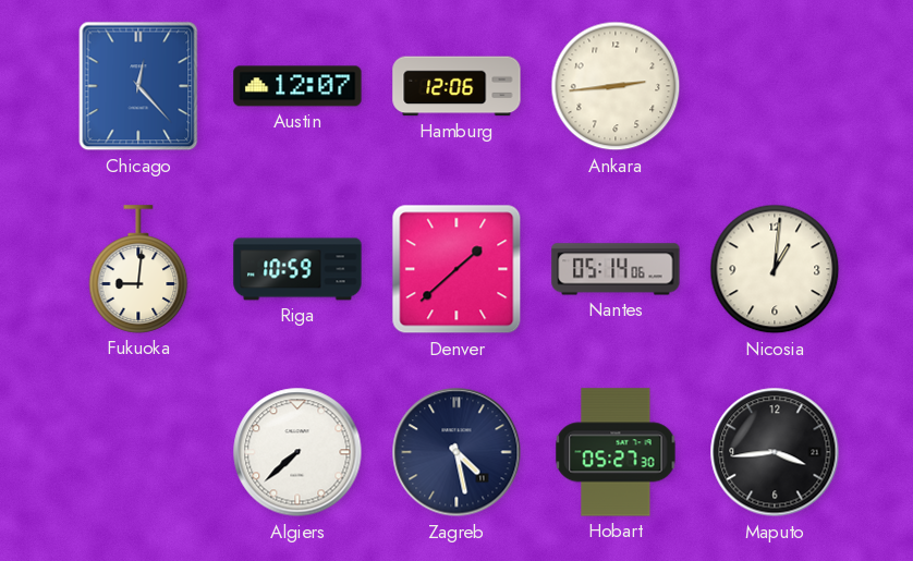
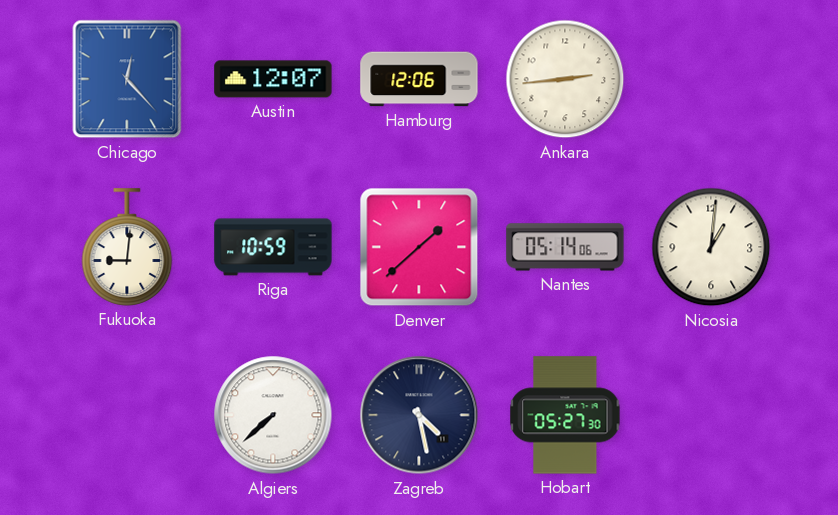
Maputo: 3:44 -> none
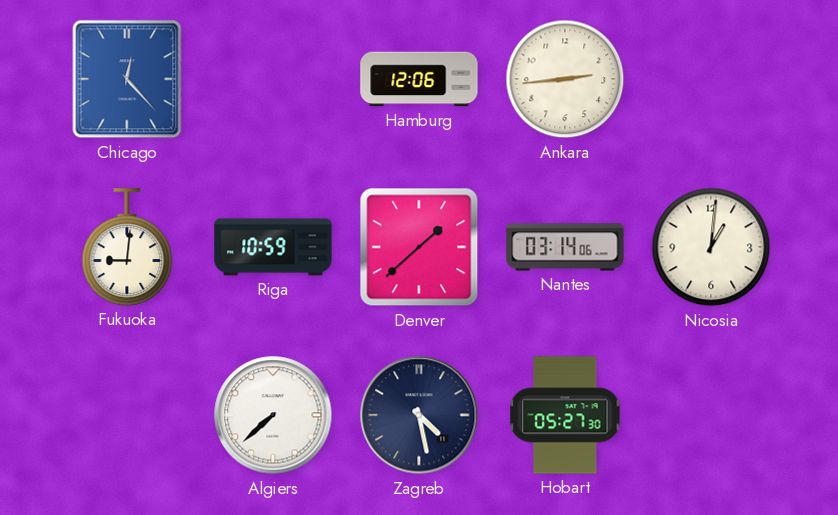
Austin: 12:07 -> none
Nantes: 05:14 -> 03:14
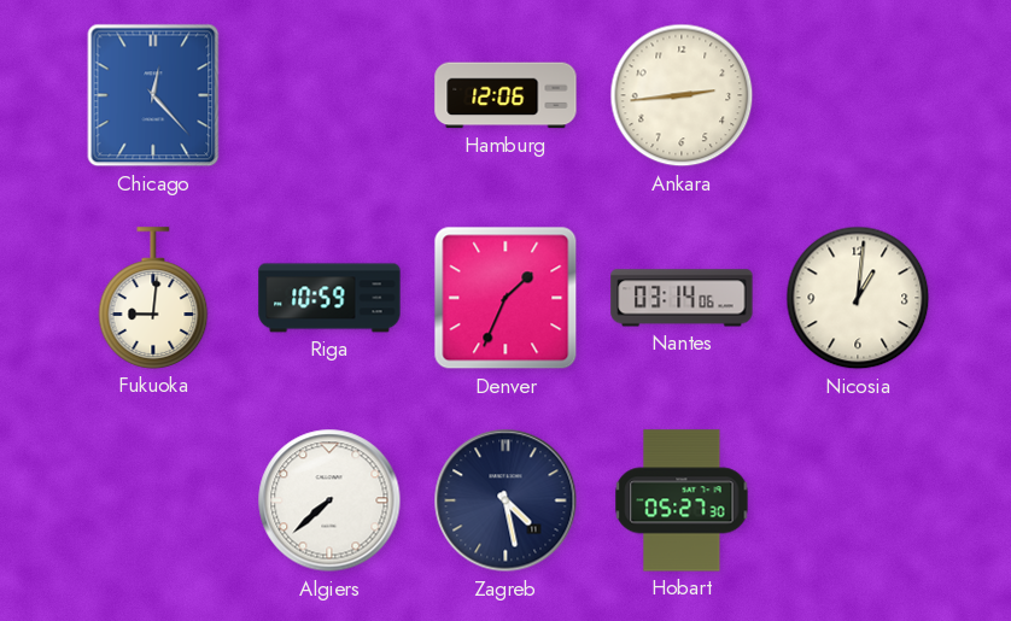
Denver: 1:38 -> 1:34
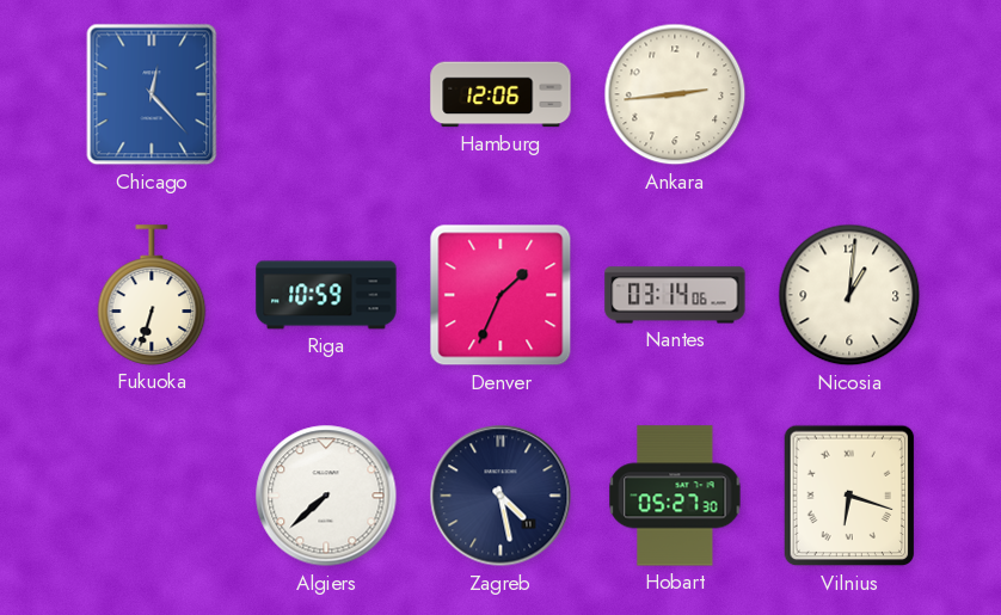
Fukuoka: 9:01 -> 6:33
Vilnius: none -> 6:18
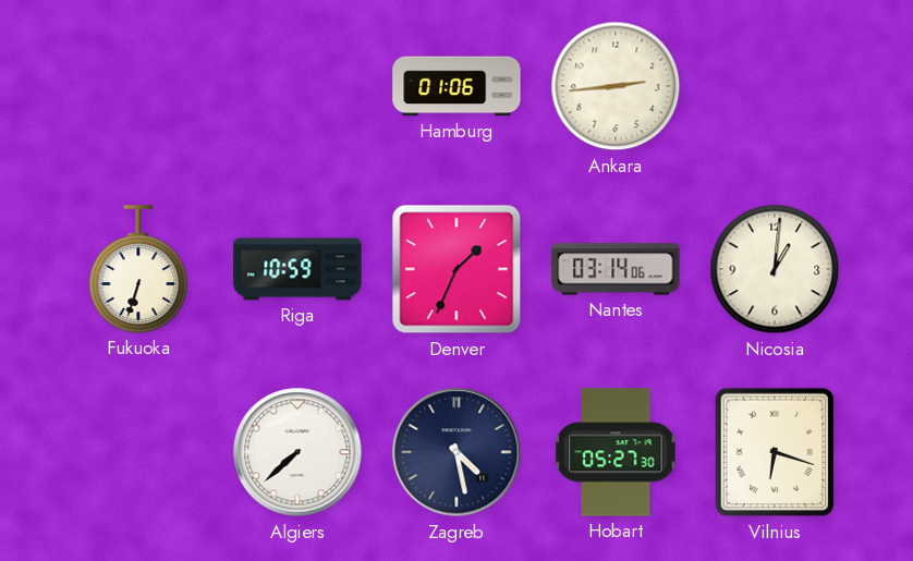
Chicago: 12:23 -> none
Hamburg: 12:06 -> 01:06
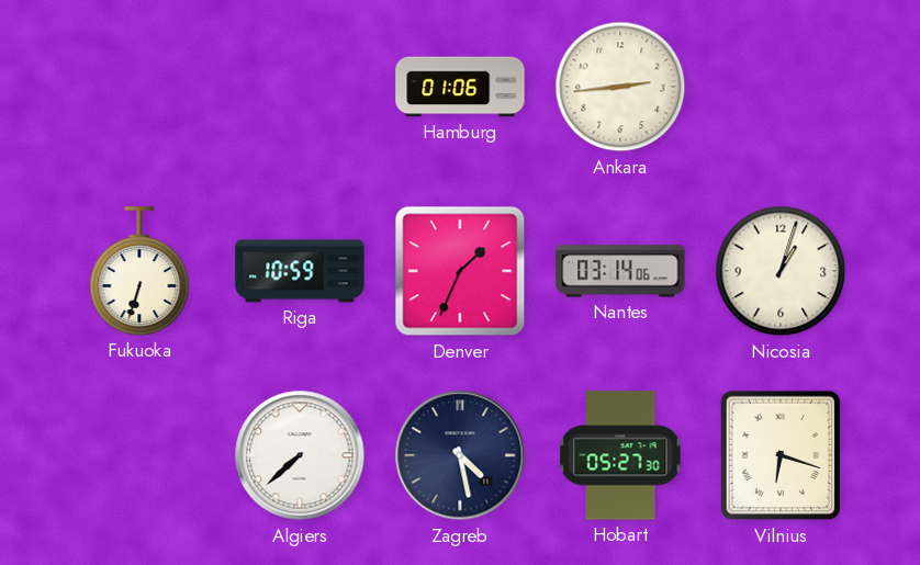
Nicosia: 1:01 -> 1:03
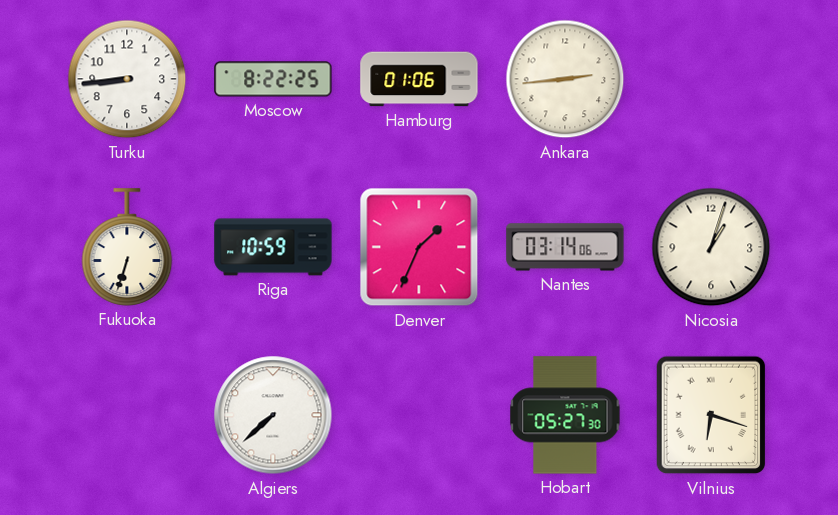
Turku: none -> 8:44
Moscow: none -> 8:22
Zagreb: 4:28 -> none
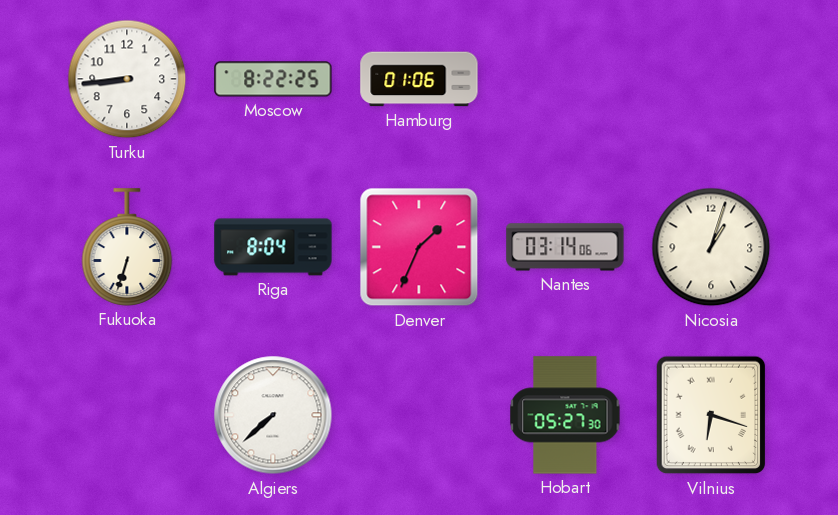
Ankara: 2:44 -> none
Riga: 10:59 -> 8:04
